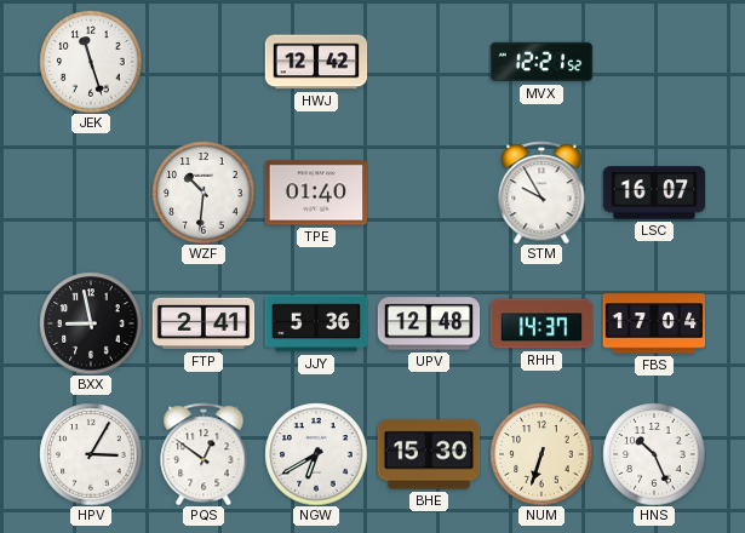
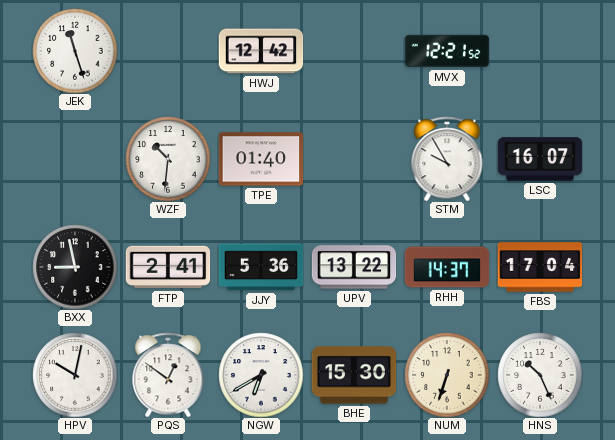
UPV: 12:48 -> 13:22
HPV: 3:05 -> 10:02
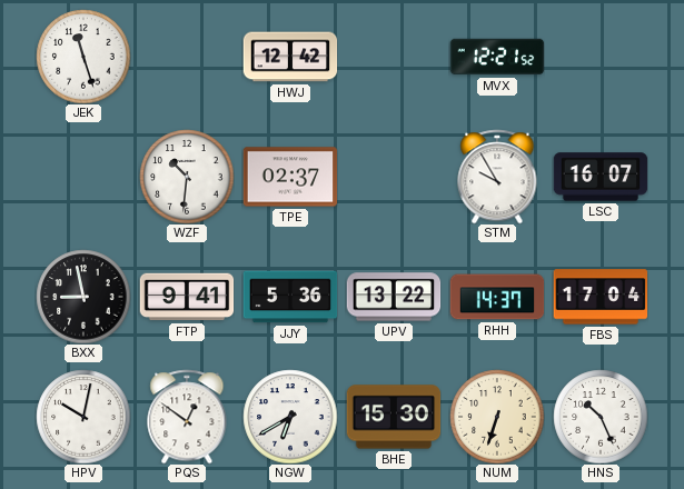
TPE: 01:40 -> 02:37
FTP: 2:41 -> 9:41
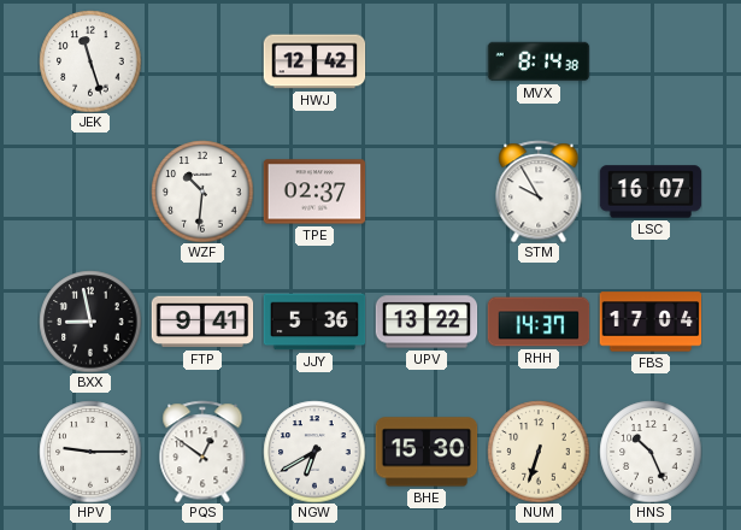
MVX: 12:21 -> 8:14
HPV: 10:02 -> 9:15
